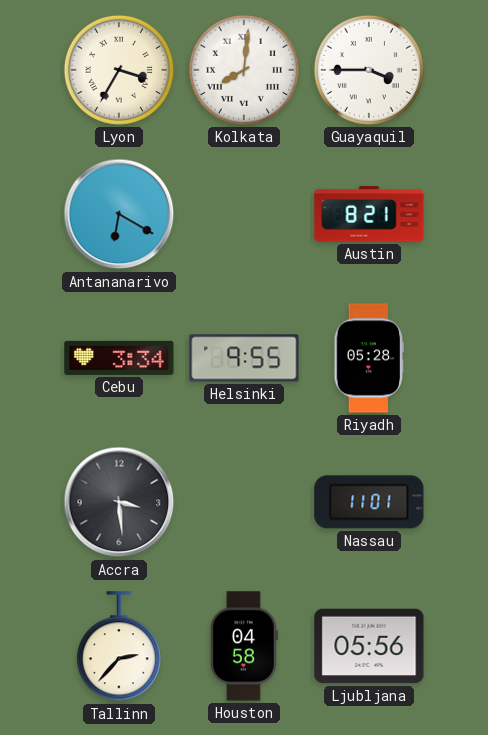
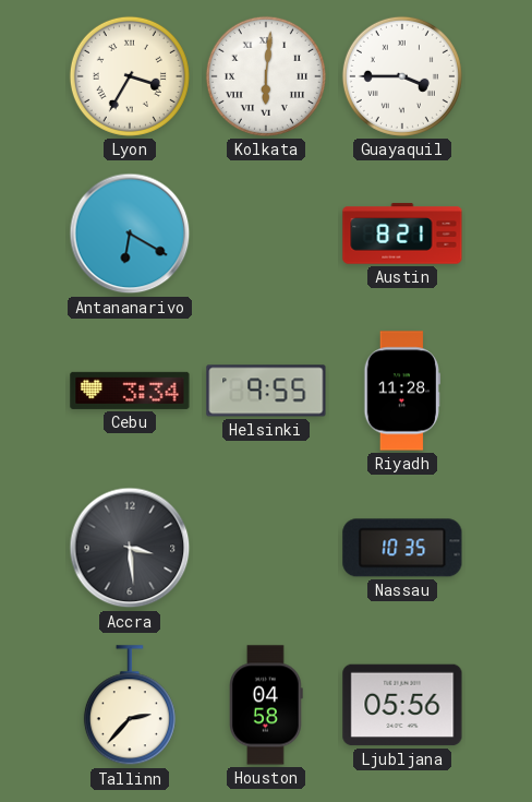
Kolkata: 8:01 -> 6:01
Riyadh: 05:28 -> 11:28
Nassau: 11:01 -> 10:35
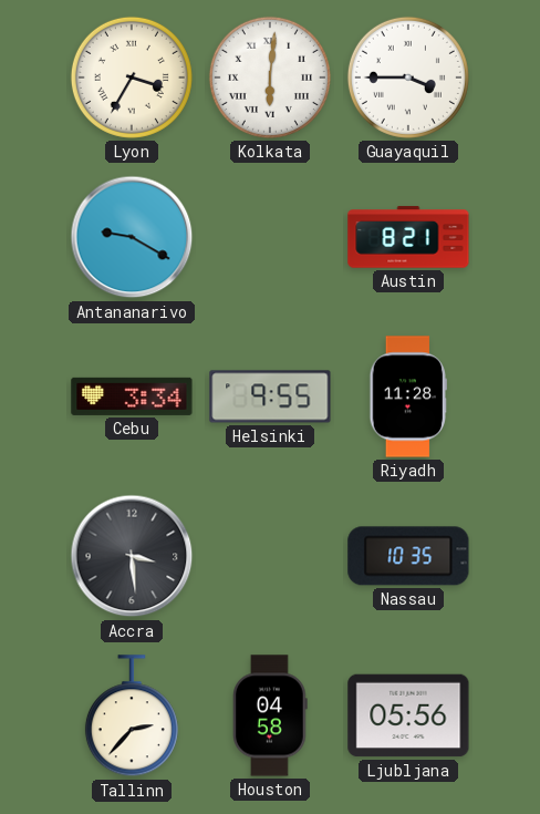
Antananarivo: 6:20 -> 9:20
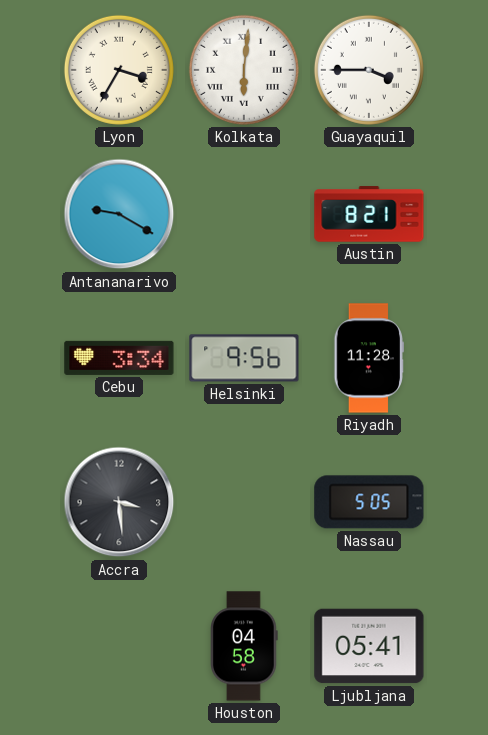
Helsinki: 9:55 -> 9:56
Nassau: 10:35 -> 5:05
Tallinn: 2:37 -> none
Ljubljana: 05:56 -> 05:41
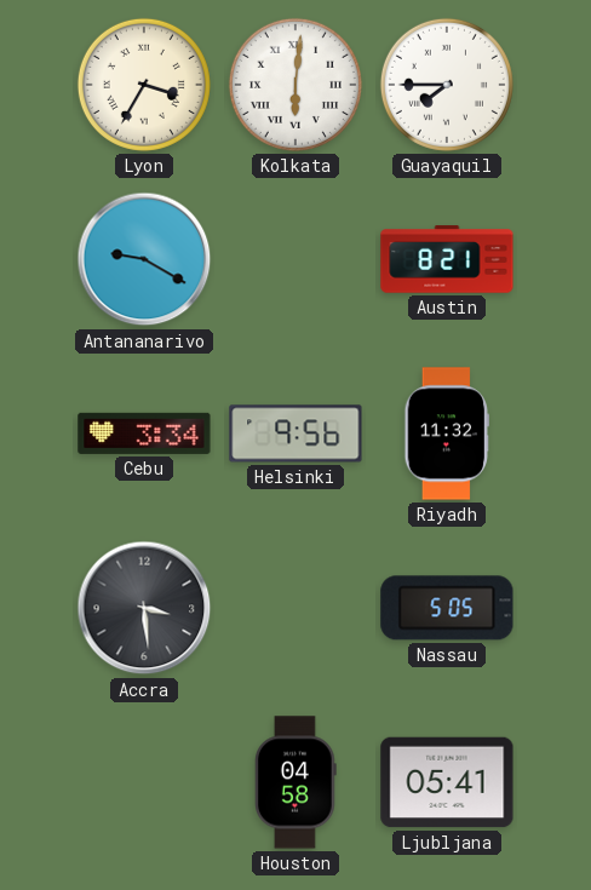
Guayaquil: 3:45 -> 7:45
Riyadh: 11:28 -> 11:32
